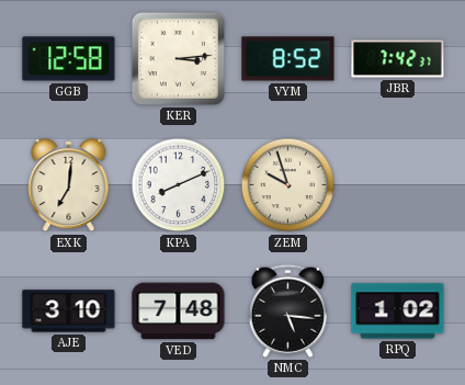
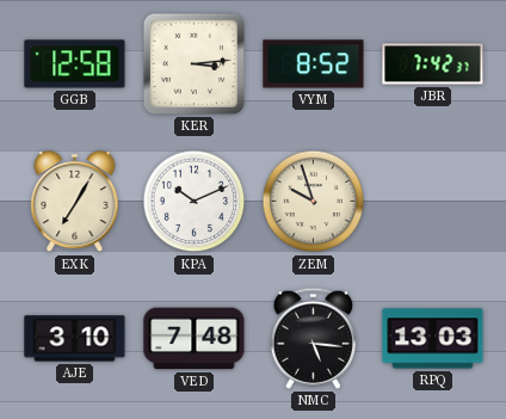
EXK: 7:01 -> 7:05
KPA: 8:11 -> 10:11
RPQ: 1:02 -> 13:03
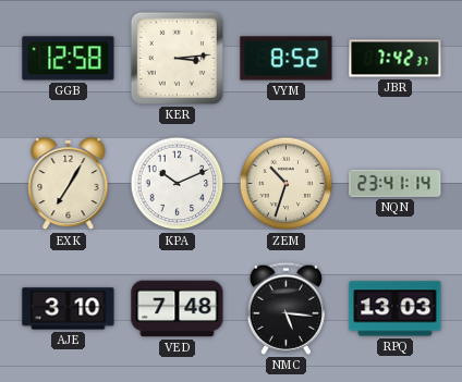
ZEM: 9:57 -> 10:33
NQN: none -> 23:41
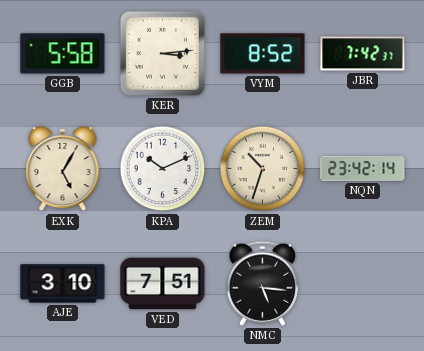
GGB: 12:58 -> 5:58
EXK: 7:05 -> 5:05
NQN: 23:41 -> 23:42
VED: 7:48 -> 7:51
RPQ: 13:03 -> none
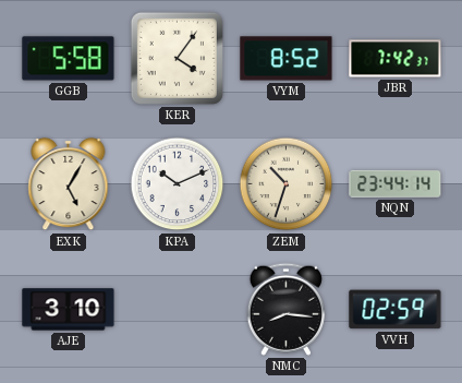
KER: 3:14 -> 4:06
NQN: 23:42 -> 23:44
VED: 7:51 -> none
NMC: 5:16 -> 8:16
VVH: none -> 02:59
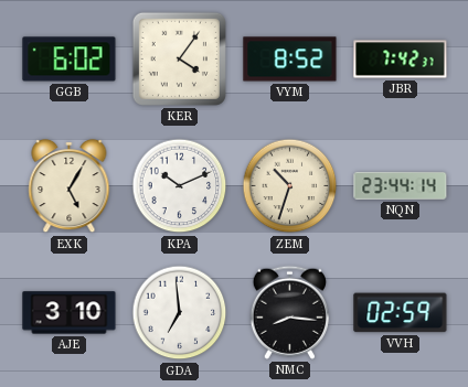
GGB: 5:58 -> 6:02
GDA: none -> 6:59
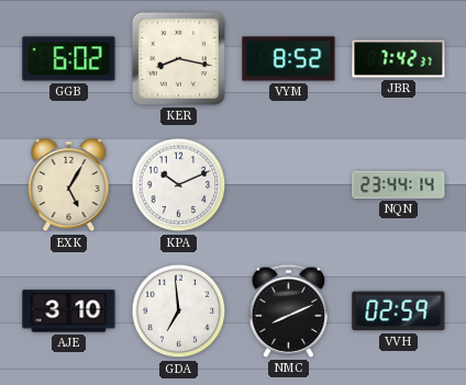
KER: 4:06 -> 8:17
ZEM: 10:33 -> none
NMC: 8:16 -> 8:11
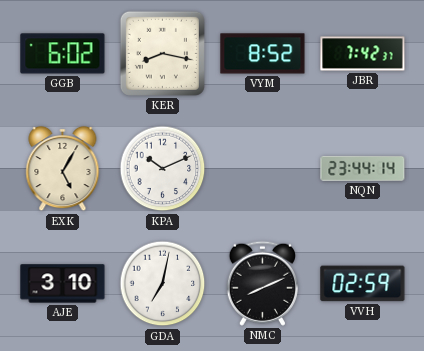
GDA: 6:59 -> 7:02
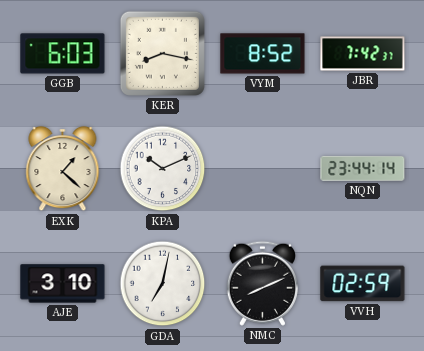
GGB: 6:02 -> 6:03
EXK: 5:05 -> 1:22
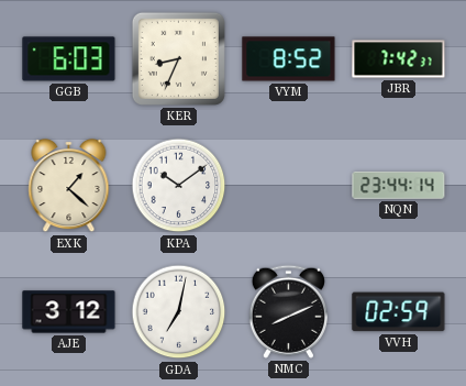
KER: 8:17 -> 8:34
KPA: 10:11 -> 10:09
AJE: 3:10 -> 3:12
